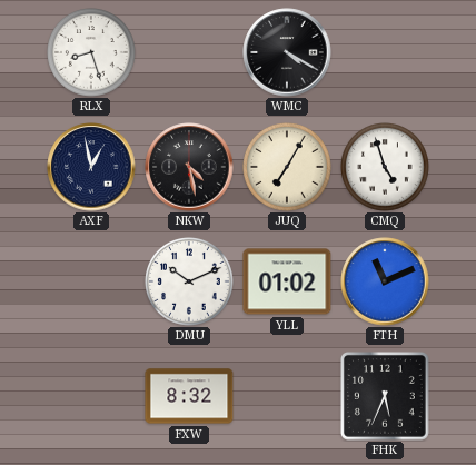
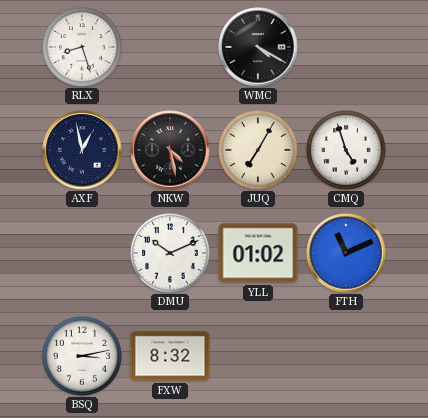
BSQ: none -> 3:13
FHK: 5:34 -> none
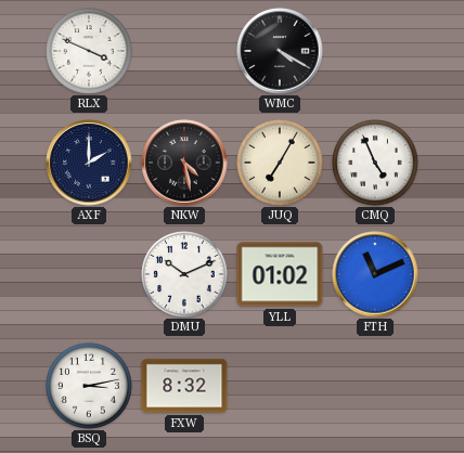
RLX: 8:27 -> 3:49
AXF: 12:58 -> 2:00
CMQ: 4:57 -> 4:56
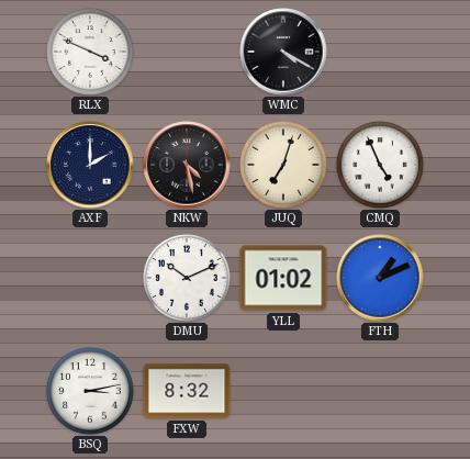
JUQ: 7:05 -> 7:03
FTH: 11:11 -> 1:11
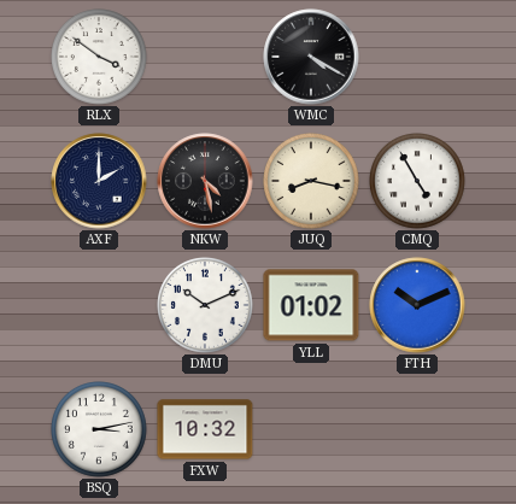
RLX: 3:49 -> 3:51
JUQ: 7:03 -> 8:17
CMQ: 4:56 -> 4:55
FTH: 1:11 -> 10:11
FXW: 8:32 -> 10:32
